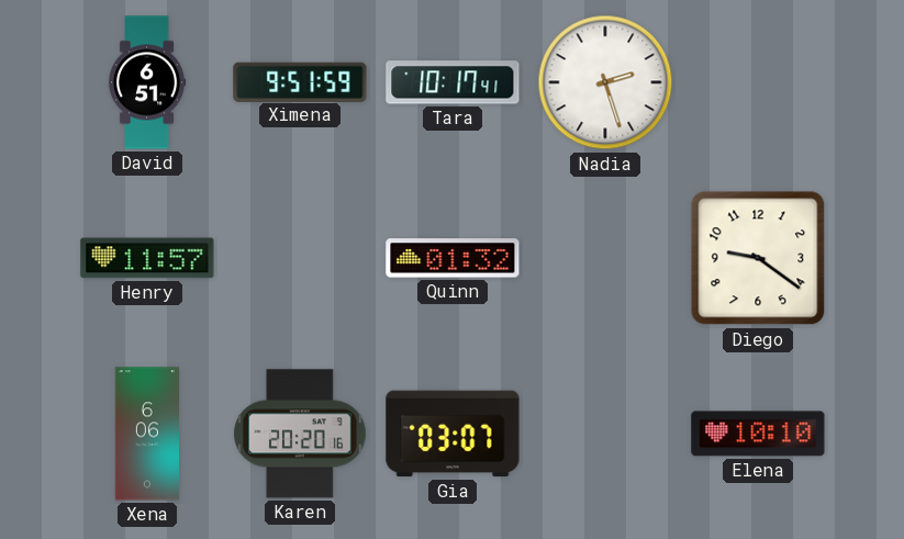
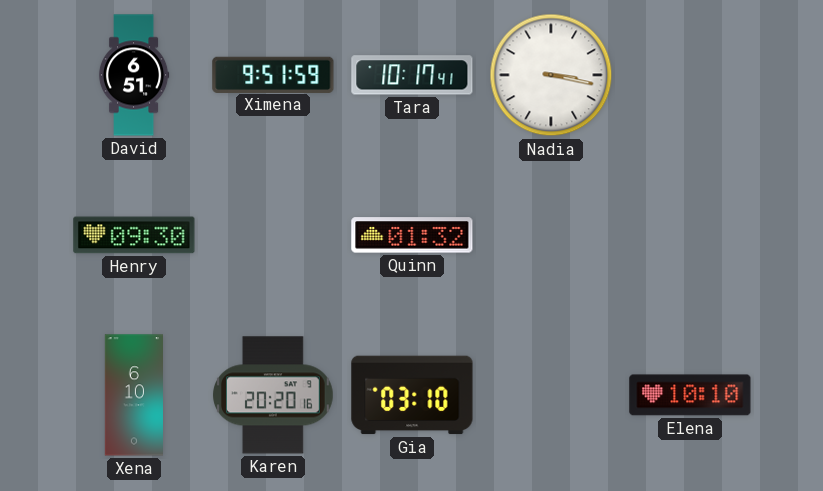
Nadia: 2:27 -> 3:17
Henry: 11:57 -> 09:30
Diego: 9:21 -> none
Xena: 6:06 -> 6:10
Gia: 03:07 -> 03:10
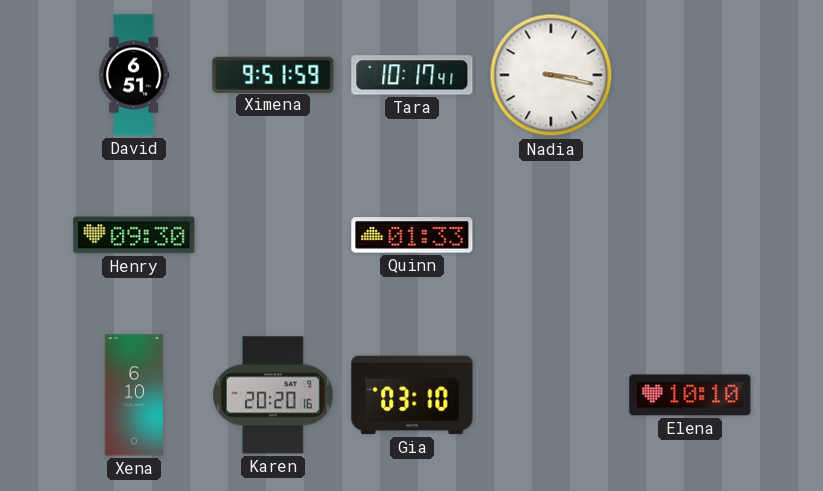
Quinn: 01:32 -> 01:33
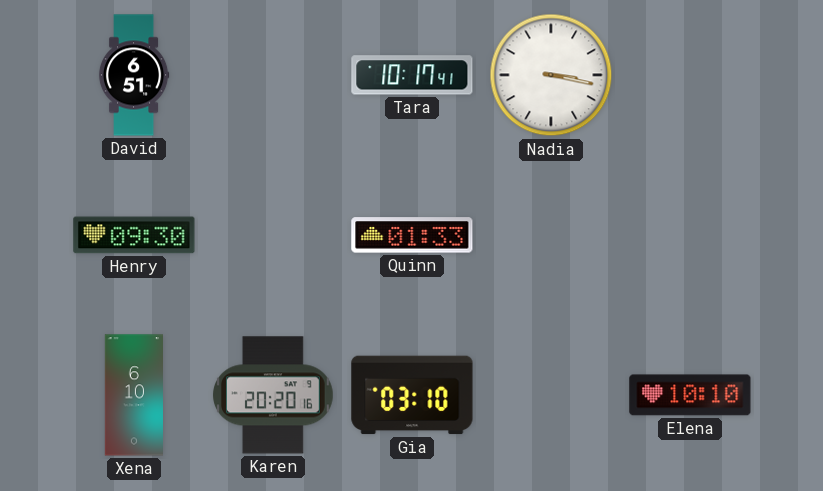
Ximena: 9:51 -> none
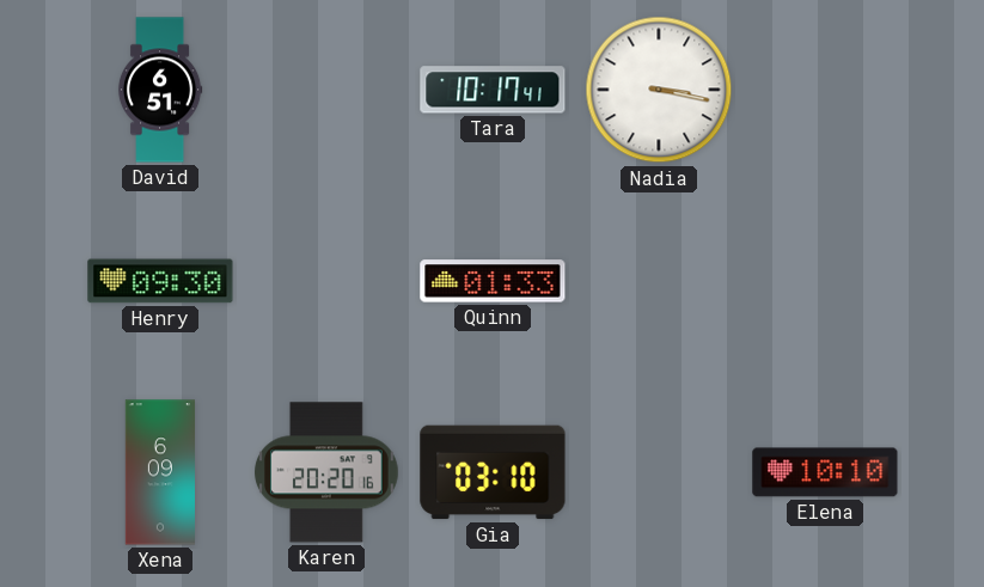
Xena: 6:10 -> 6:09
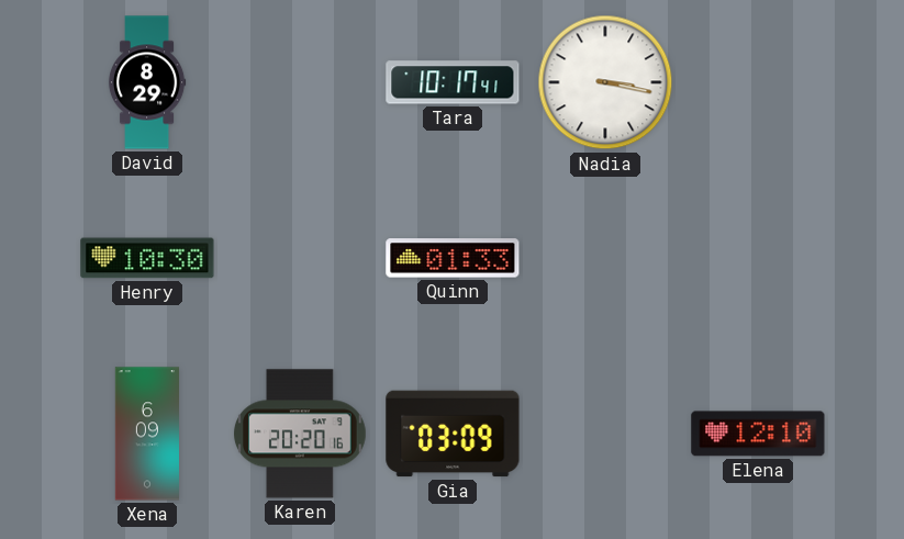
David: 6:51 -> 8:29
Henry: 09:30 -> 10:30
Gia: 03:10 -> 03:09
Elena: 10:10 -> 12:10
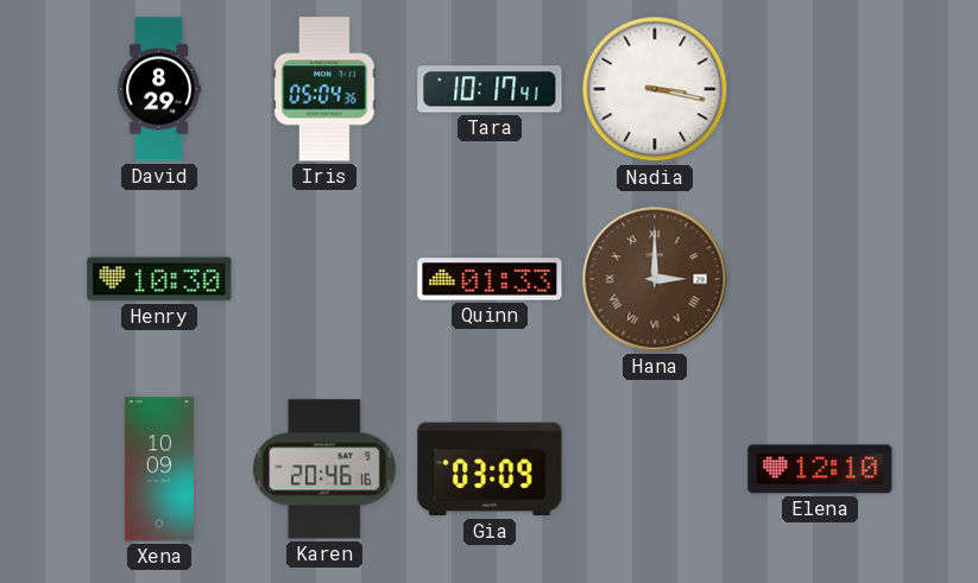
Iris: none -> 05:04
Hana: none -> 3:00
Xena: 6:09 -> 10:09
Karen: 20:20 -> 20:46
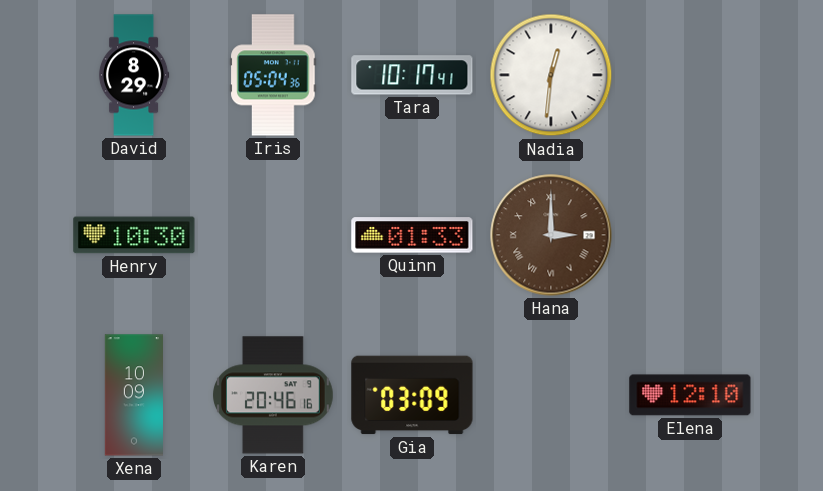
Nadia: 3:17 -> 12:31
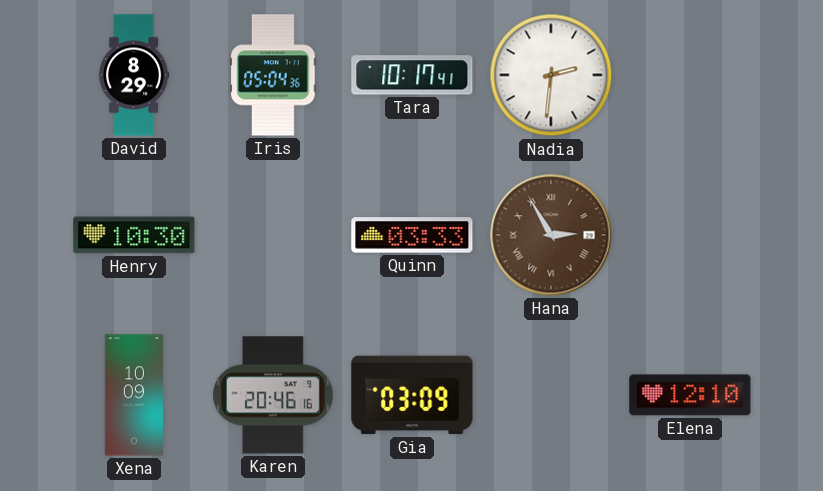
Nadia: 12:31 -> 2:31
Quinn: 01:33 -> 03:33
Hana: 3:00 -> 2:55
